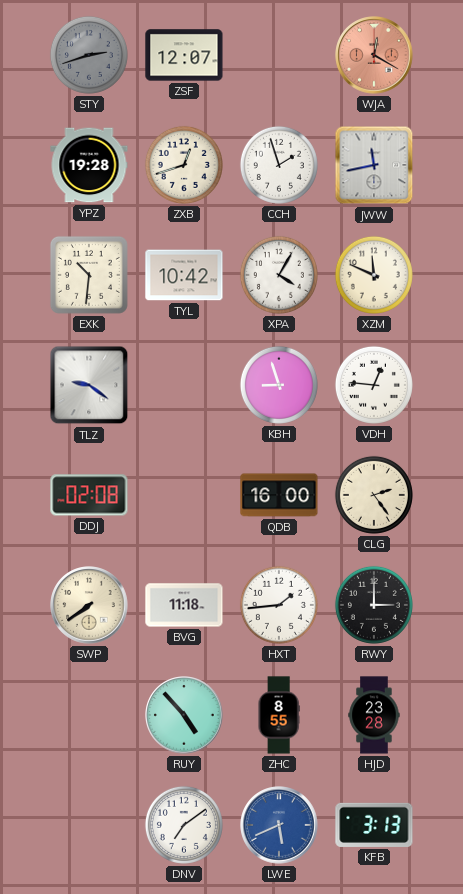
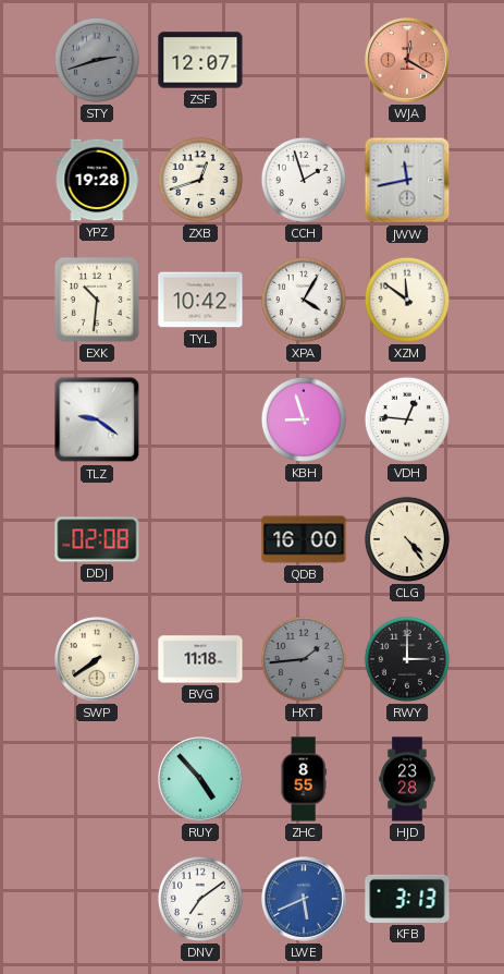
XZM: 11:49 -> 11:51
CLG: 2:24 -> 4:24
HXT dial: white -> grey
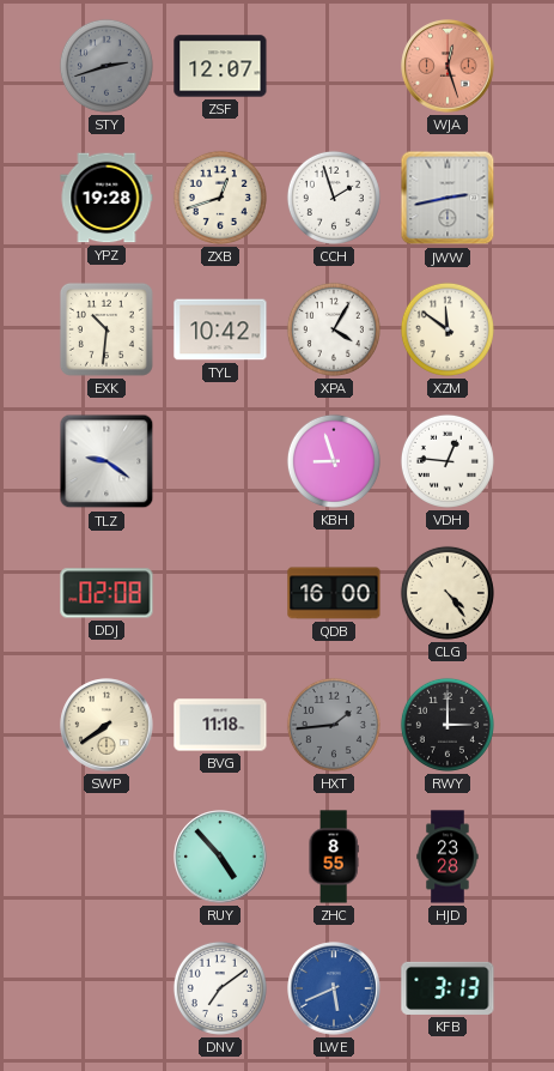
WJA: 12:20 -> 12:27
JWW: 11:43 -> 2:43
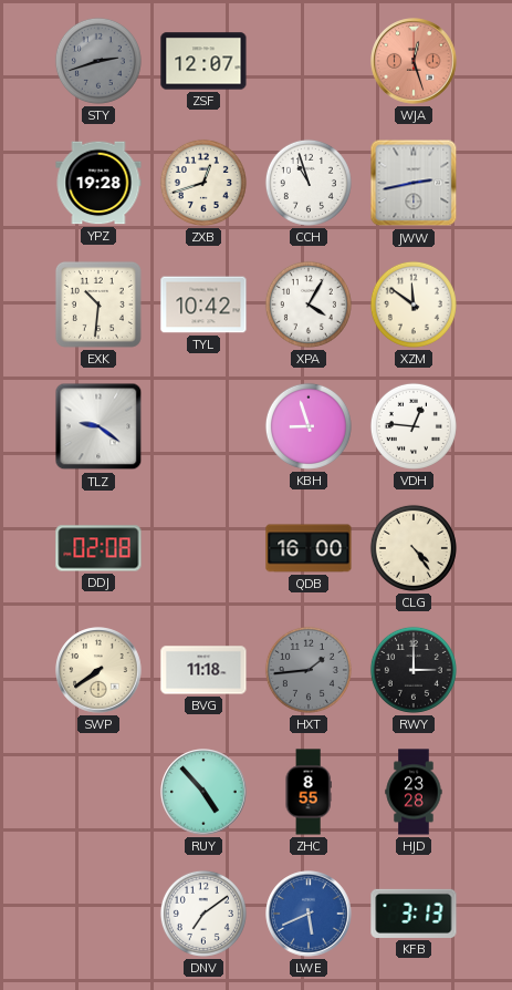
CCH: 1:57 -> 10:57
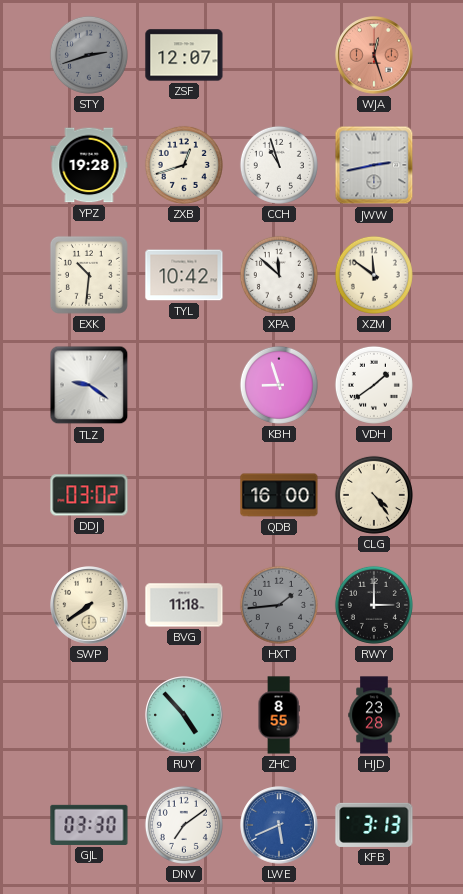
XPA: 4:05 -> 11:52
VDH: 12:46 -> 1:39
DDJ: 02:08 -> 03:02
GJL: none -> 03:30
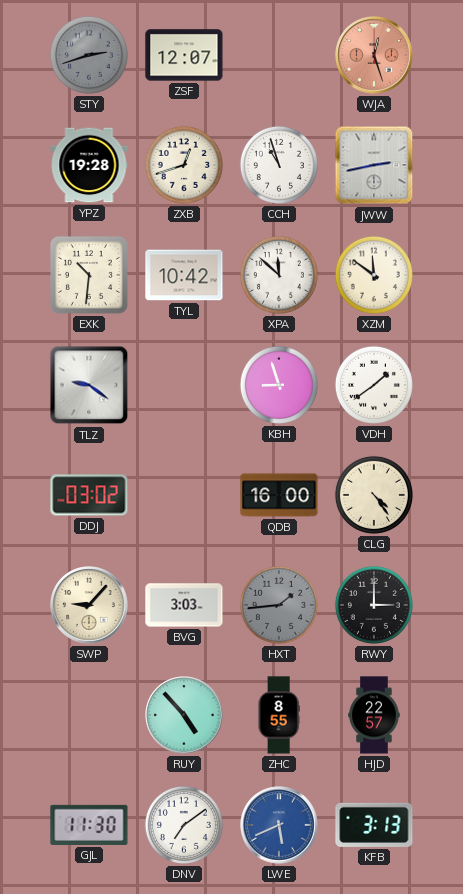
SWP: 7:39 -> 9:07
BVG: 11:18 -> 3:03
HJD: 23:28 -> 22:57
GJL: 03:30 -> 11:30
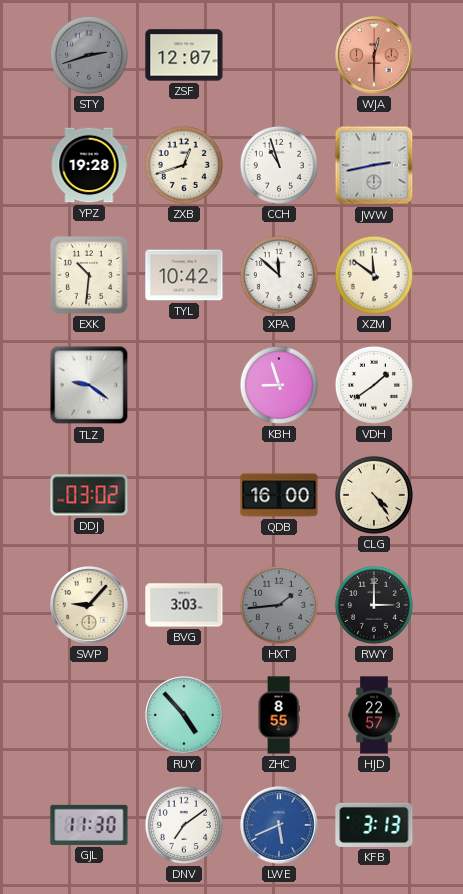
WJA: 12:27 -> 12:30
